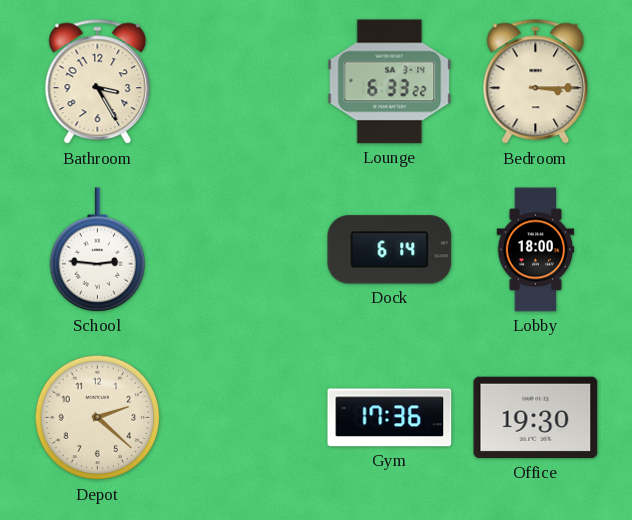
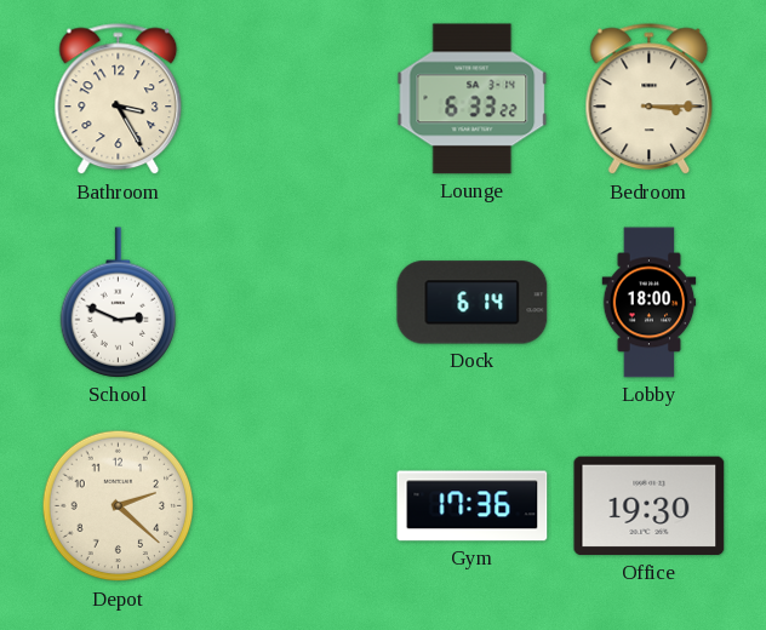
School: 2:46 -> 2:49
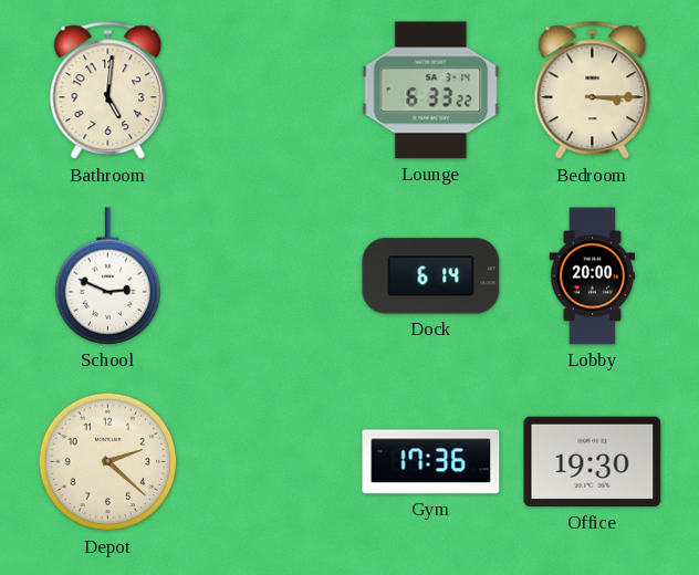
Bathroom: 3:25 -> 5:01
Lobby: 18:00 -> 20:00
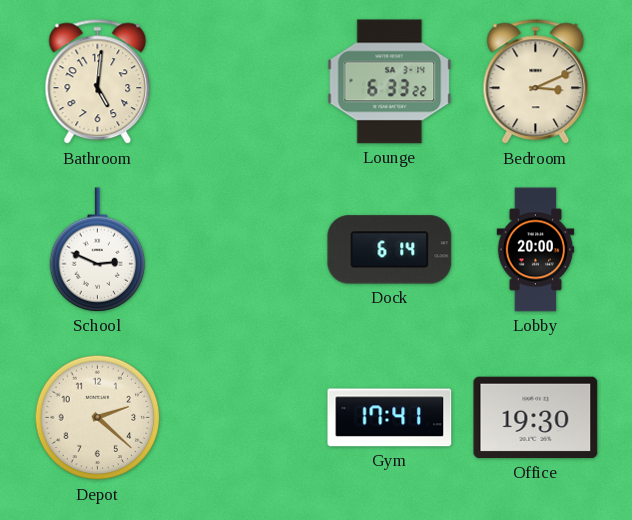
Bedroom: 3:15 -> 3:11
Gym: 17:36 -> 17:41
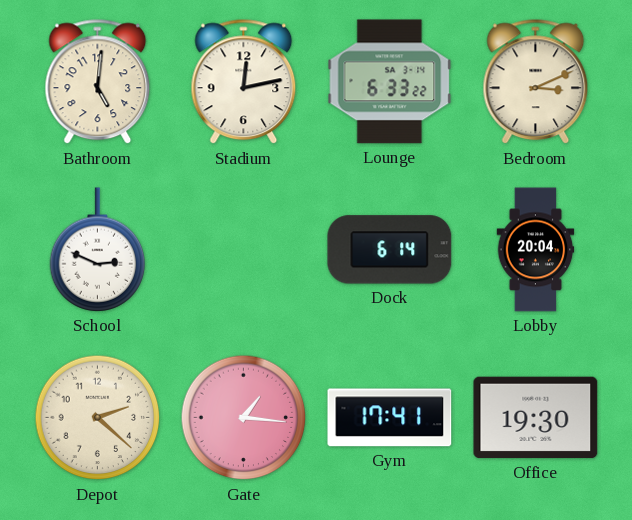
Stadium: none -> 12:13
Lobby: 20:00 -> 20:04
Gate: none -> 1:16
